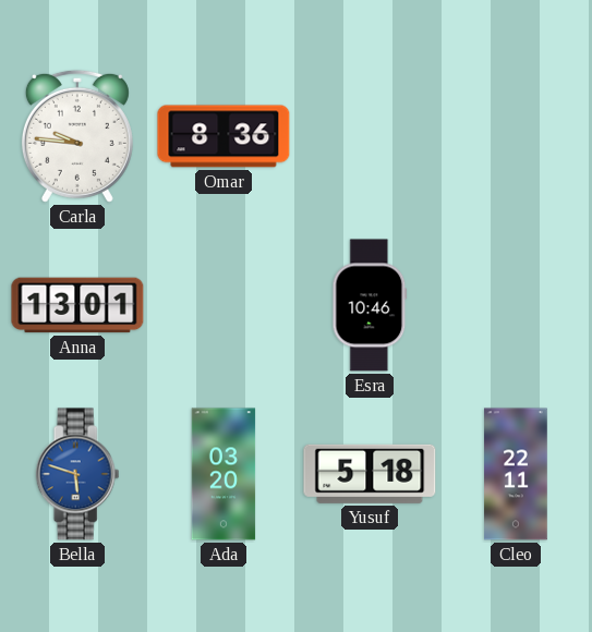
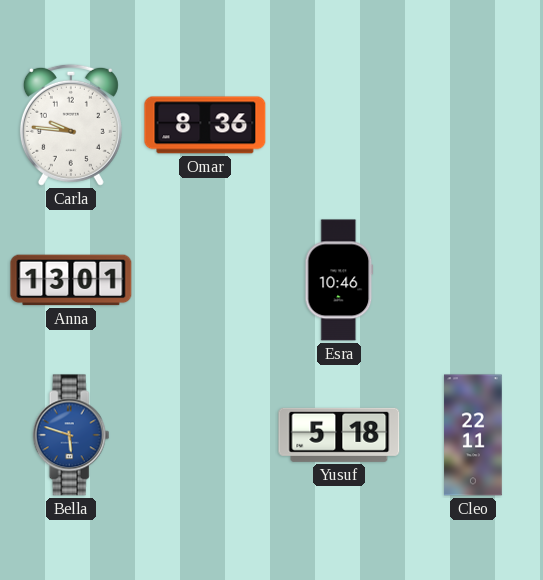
Ada: 03:20 -> none
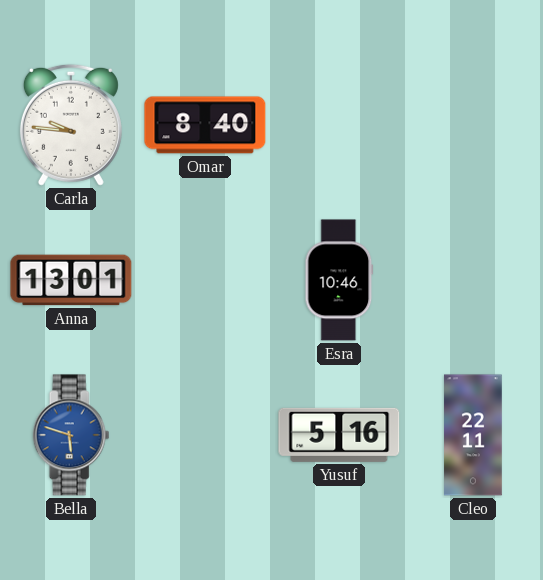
Omar: 8:36 -> 8:40
Yusuf: 5:18 -> 5:16
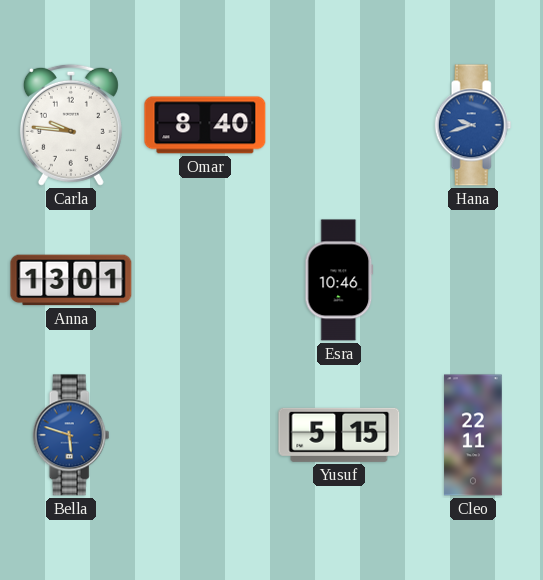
Hana: none -> 9:42
Yusuf: 5:16 -> 5:15
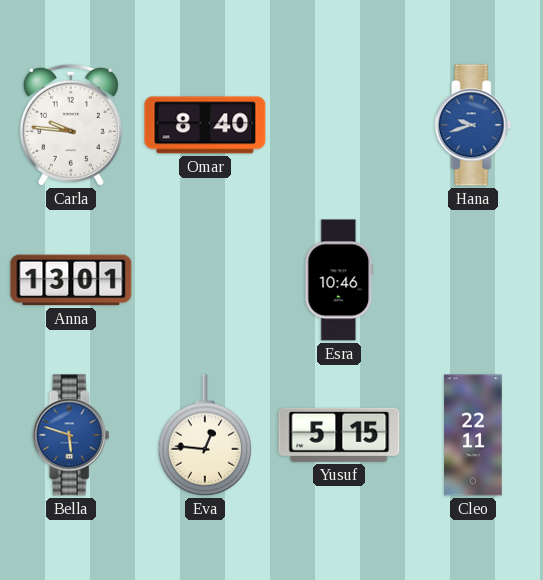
Eva: none -> 12:46
